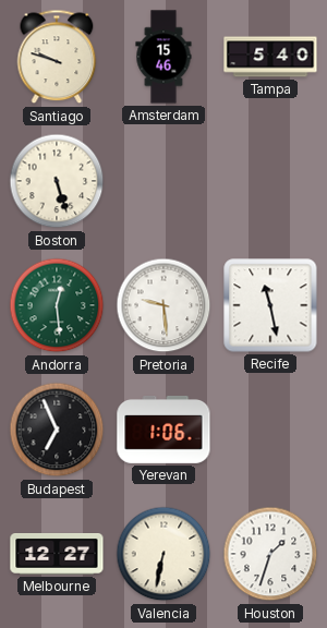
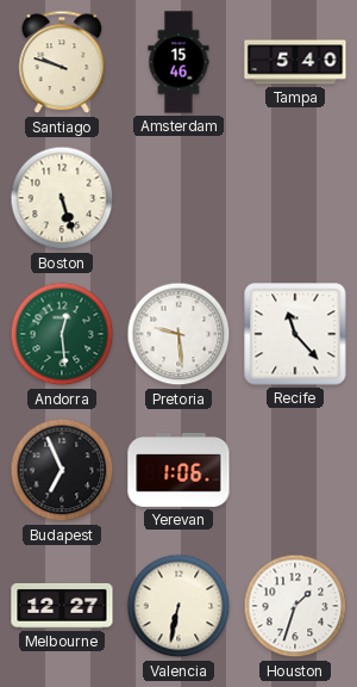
Recife: 11:28 -> 11:23
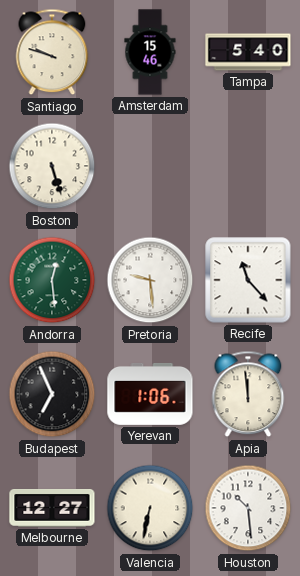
Apia: none -> 11:59
Houston: 1:33 -> 10:29
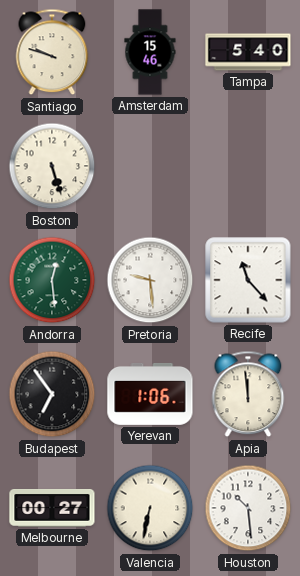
Budapest: 6:56 -> 6:54
Melbourne: 12:27 -> 00:27
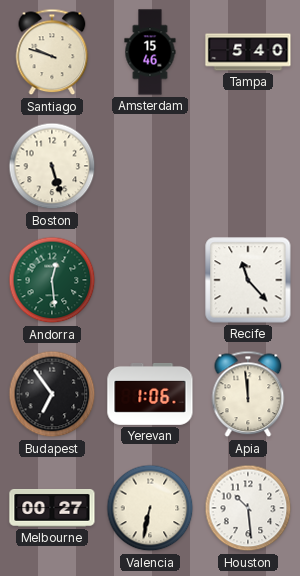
Pretoria: 9:29 -> none
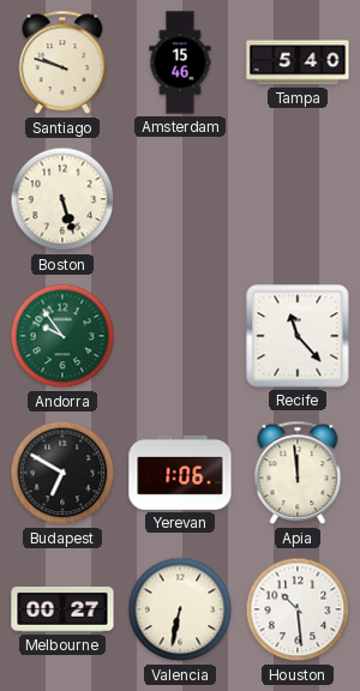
Andorra: 12:29 -> 9:54
Budapest: 6:54 -> 6:50
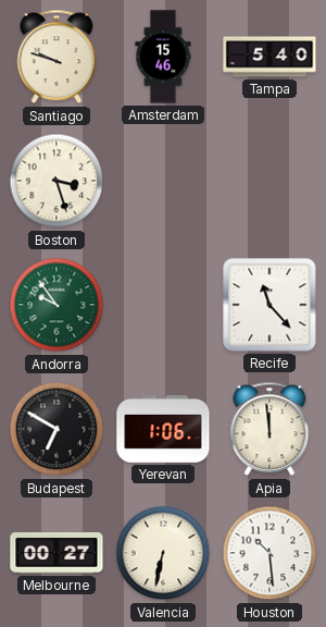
Boston: 5:27 -> 3:27
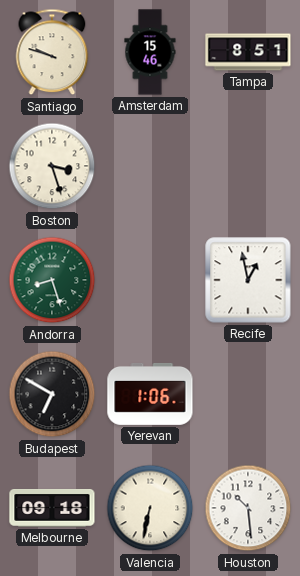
Tampa: 5:40 -> 8:51
Andorra: 9:54 -> 8:27
Recife: 11:23 -> 12:58
Apia: 11:59 -> none
Melbourne: 00:27 -> 09:18
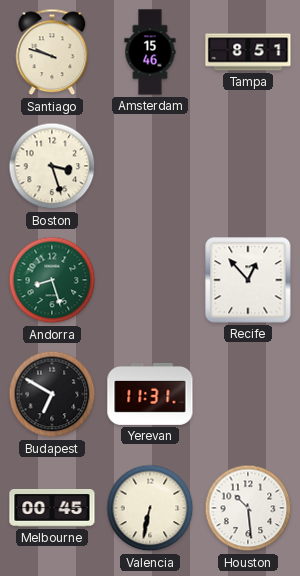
Recife: 12:58 -> 12:53
Yerevan: 1:06 -> 11:31
Melbourne: 09:18 -> 00:45
